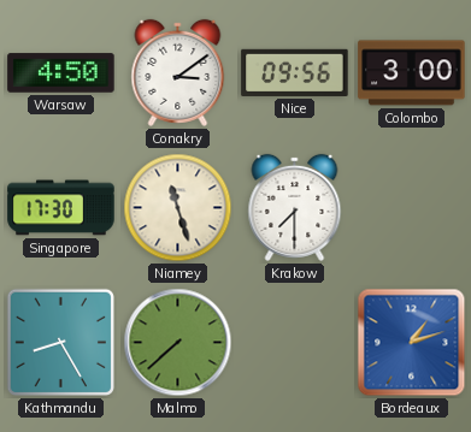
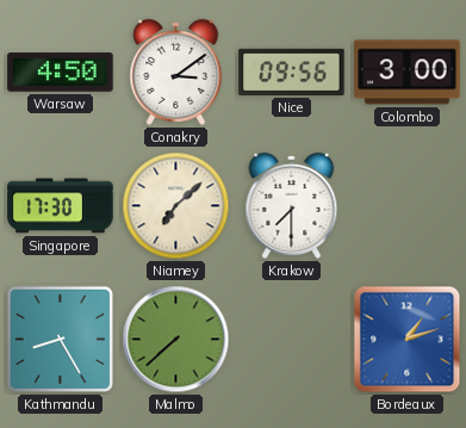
Niamey: 11:27 -> 7:08
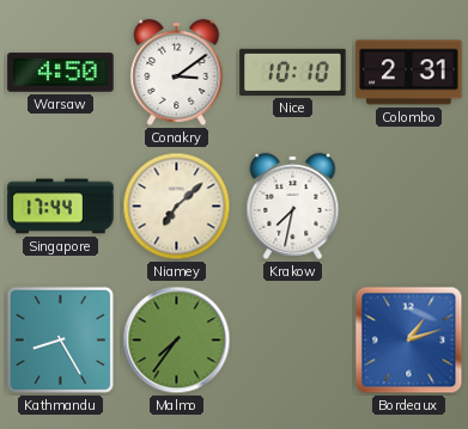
Nice: 09:56 -> 10:10
Colombo: 3:00 -> 2:31
Singapore: 17:30 -> 17:44
Krakow: 7:30 -> 7:32
Malmo: 7:38 -> 7:36
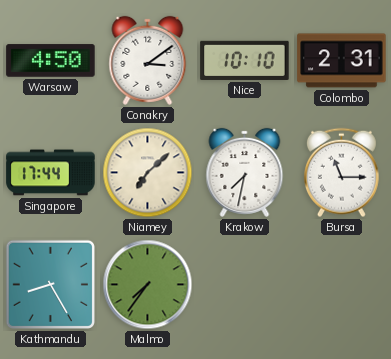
Bursa: none -> 11:15
Bordeaux: 1:12 -> none
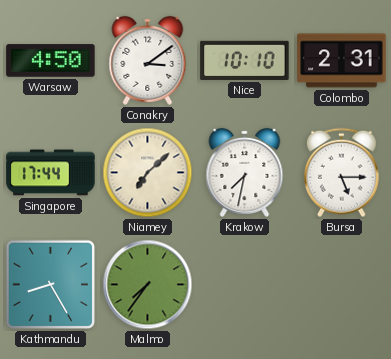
Bursa: 11:15 -> 5:15
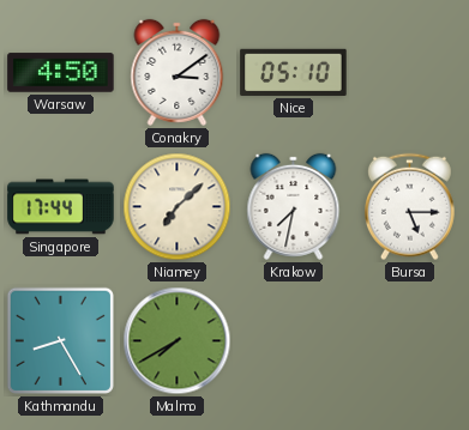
Nice: 10:10 -> 05:10
Colombo: 2:31 -> none
Malmo: 7:36 -> 7:40
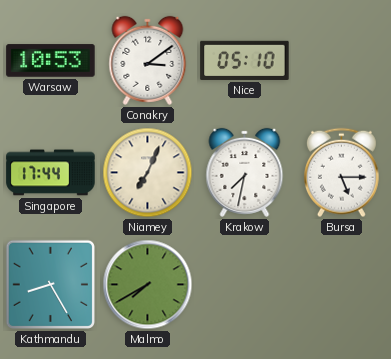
Warsaw: 4:50 -> 10:53
Niamey: 7:08 -> 7:04
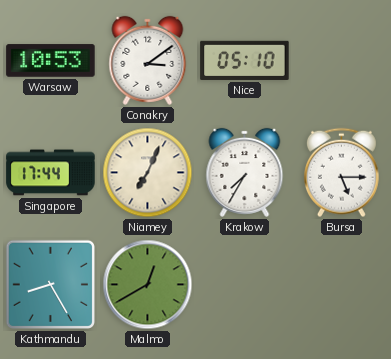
Krakow: 7:32 -> 7:35
Malmo: 7:40 -> 12:40
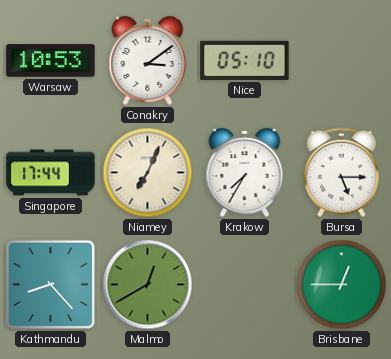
Kathmandu: 8:25 -> 8:23
Brisbane: none -> 12:45
